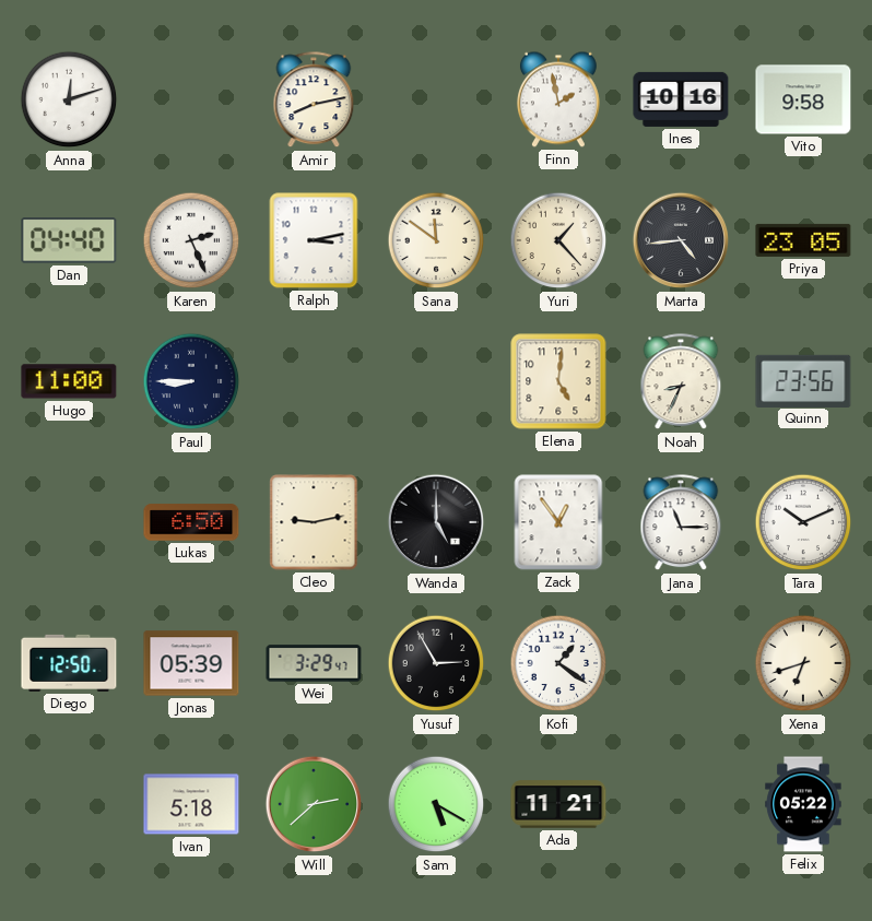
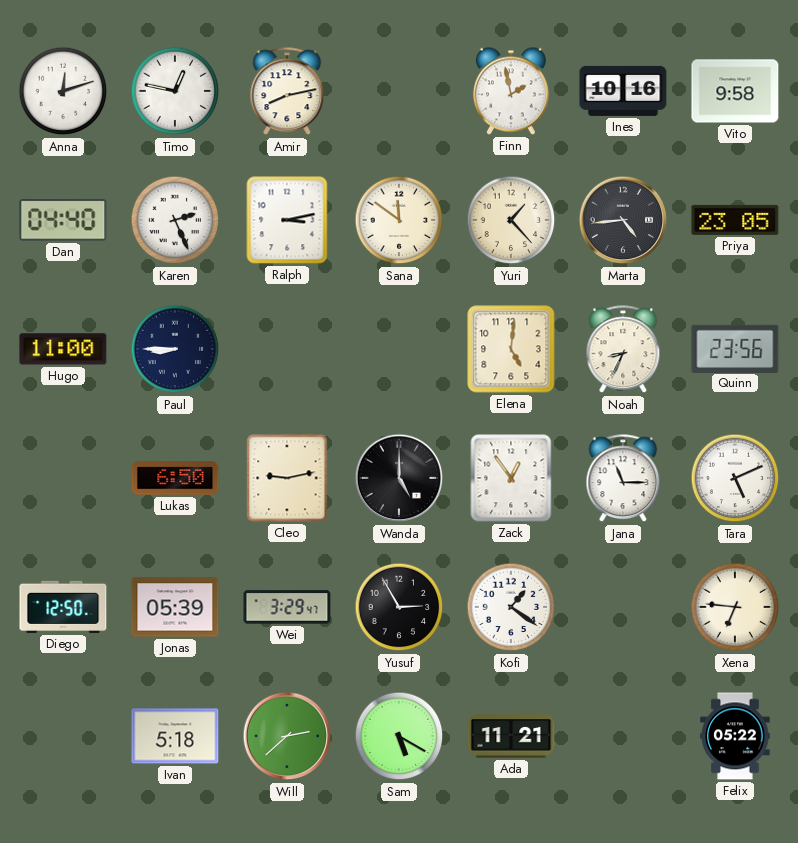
Timo: none -> 12:47
Tara: 10:11 -> 5:11
Xena: 6:42 -> 6:46
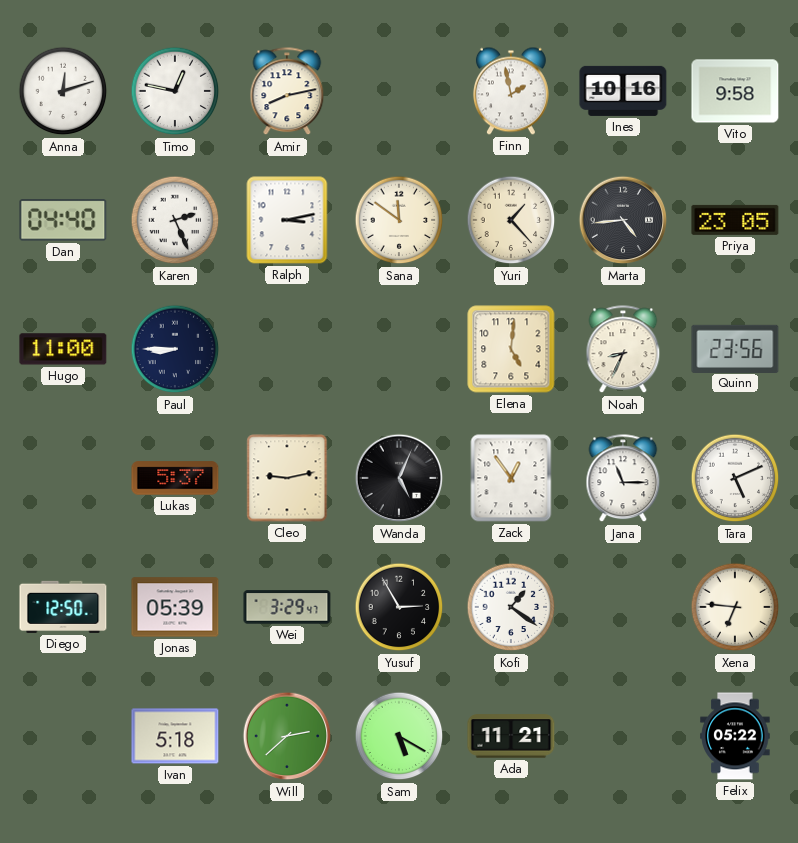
Lukas: 6:50 -> 5:37
Wanda: 5:00 -> 5:04
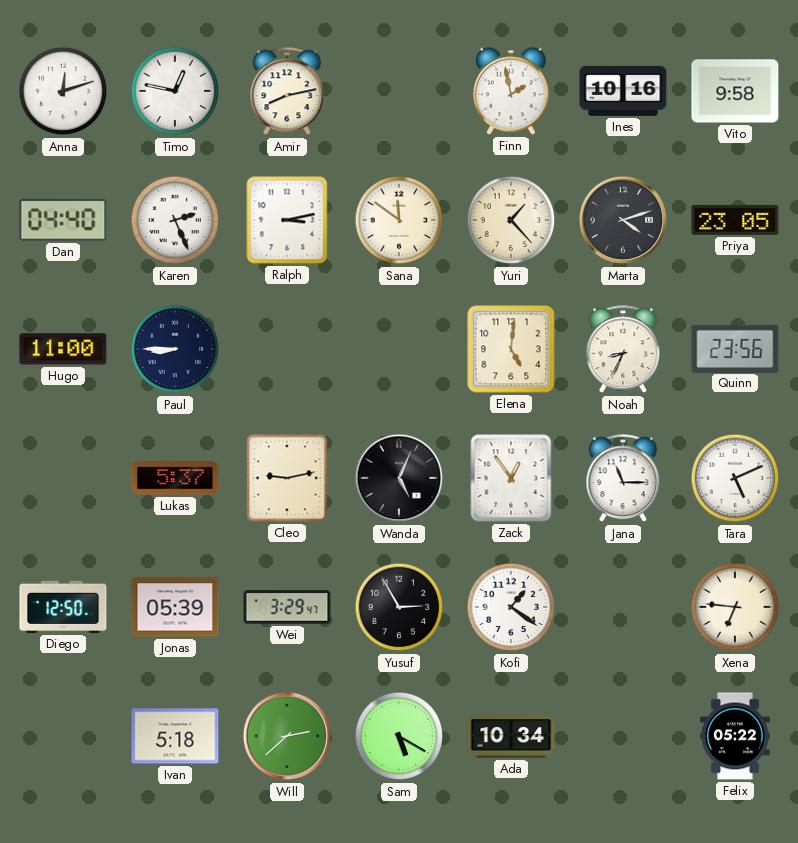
Marta: 4:44 -> 4:12
Ada: 11:21 -> 10:34
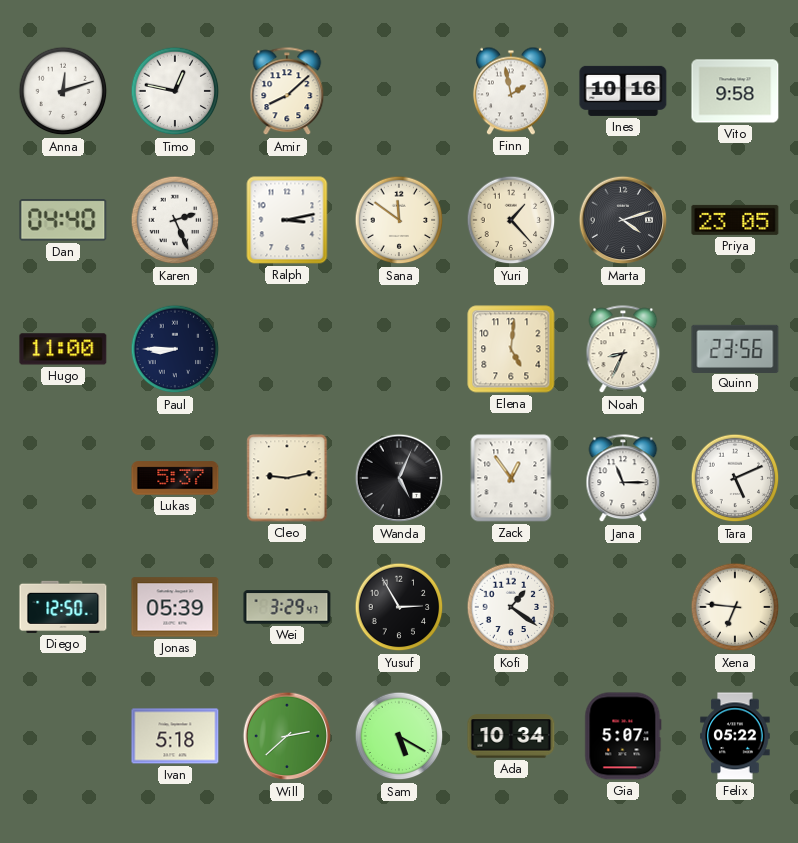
Amir: 8:13 -> 8:08
Gia: none -> 5:07
